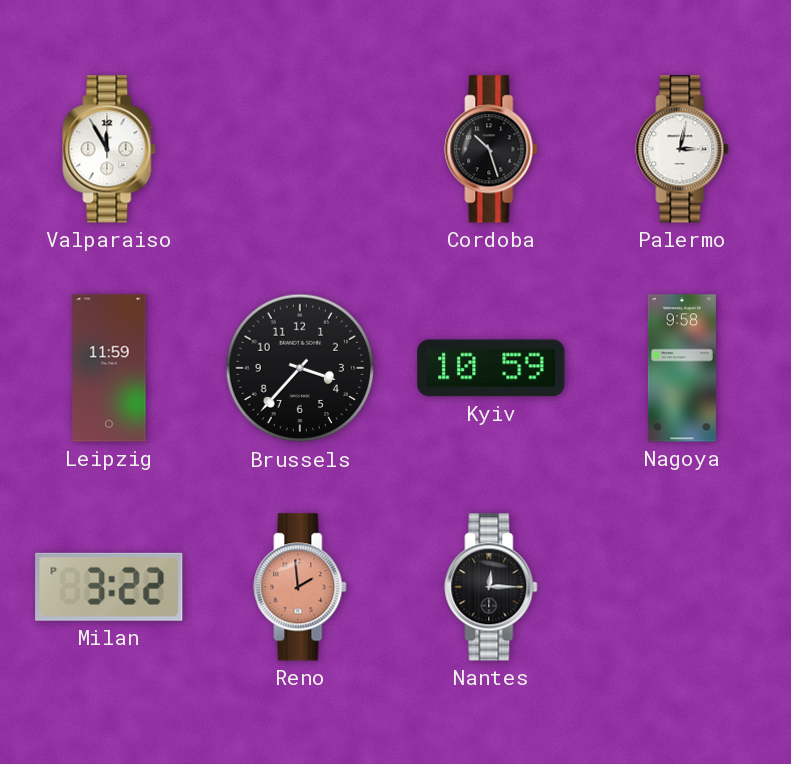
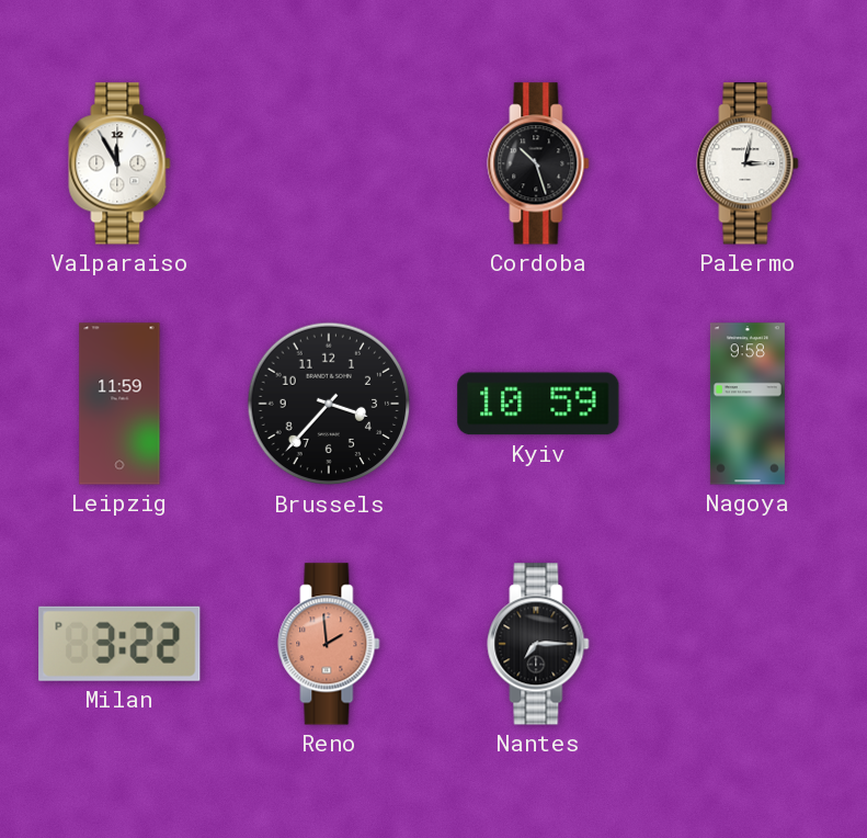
Nantes: 12:15 -> 7:15
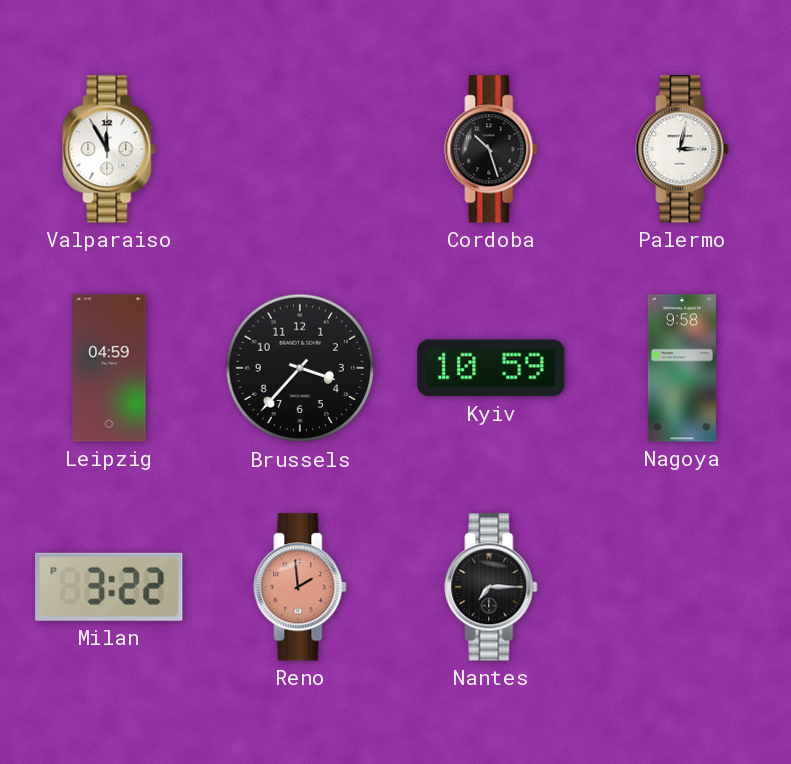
Leipzig: 11:59 -> 04:59
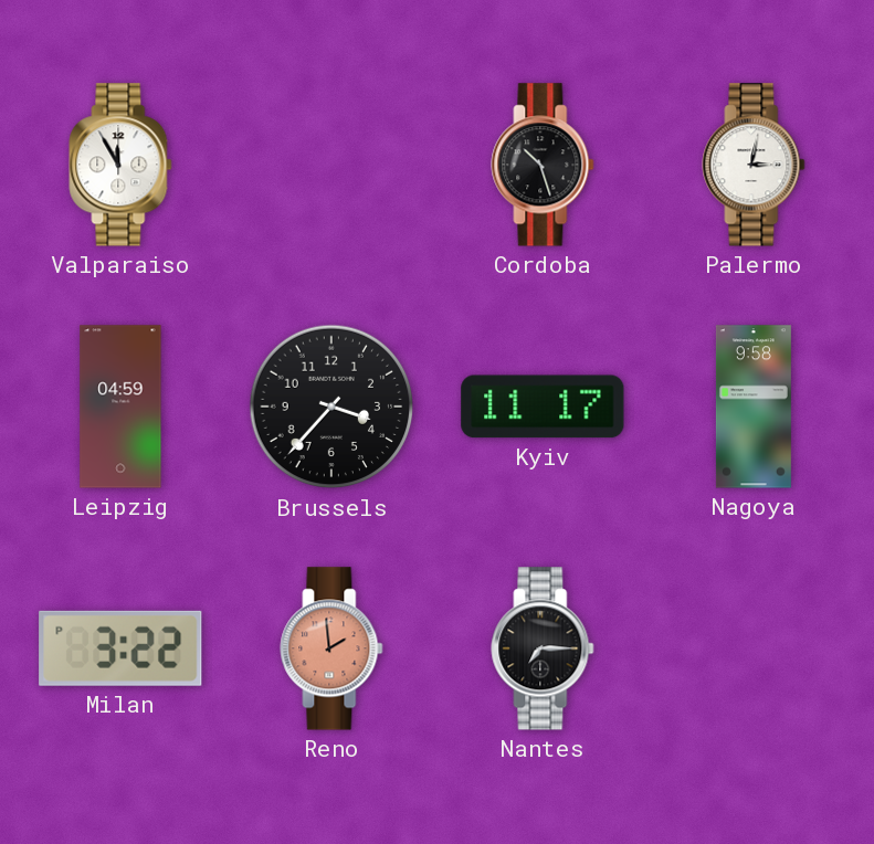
Kyiv: 10:59 -> 11:17
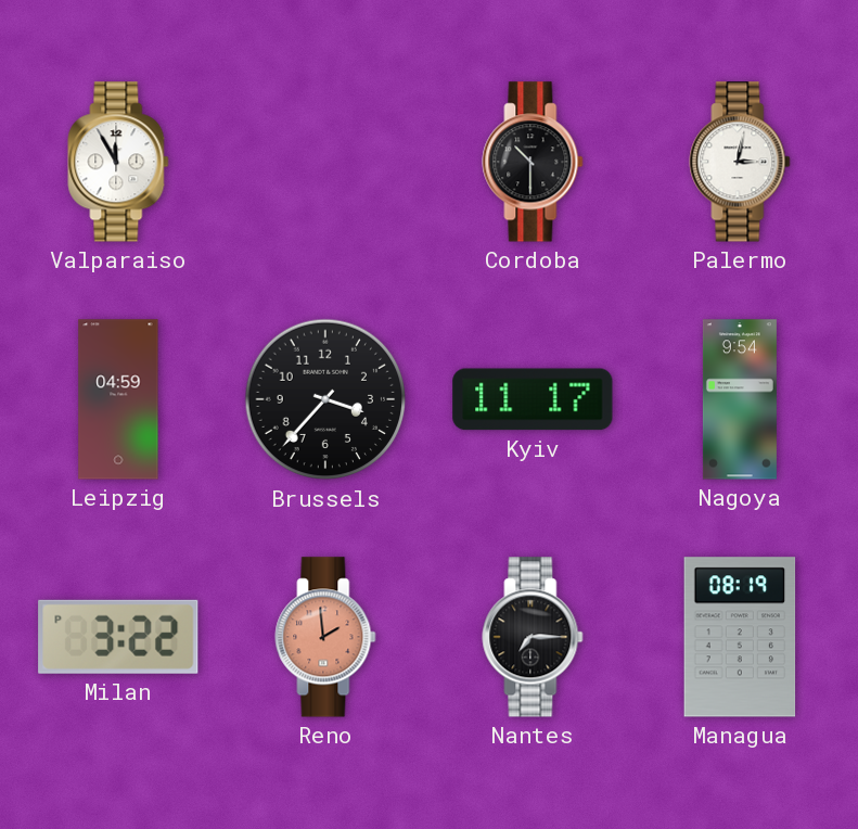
Cordoba: 10:27 -> 10:30
Nagoya: 9:58 -> 9:54
Managua: none -> 08:19
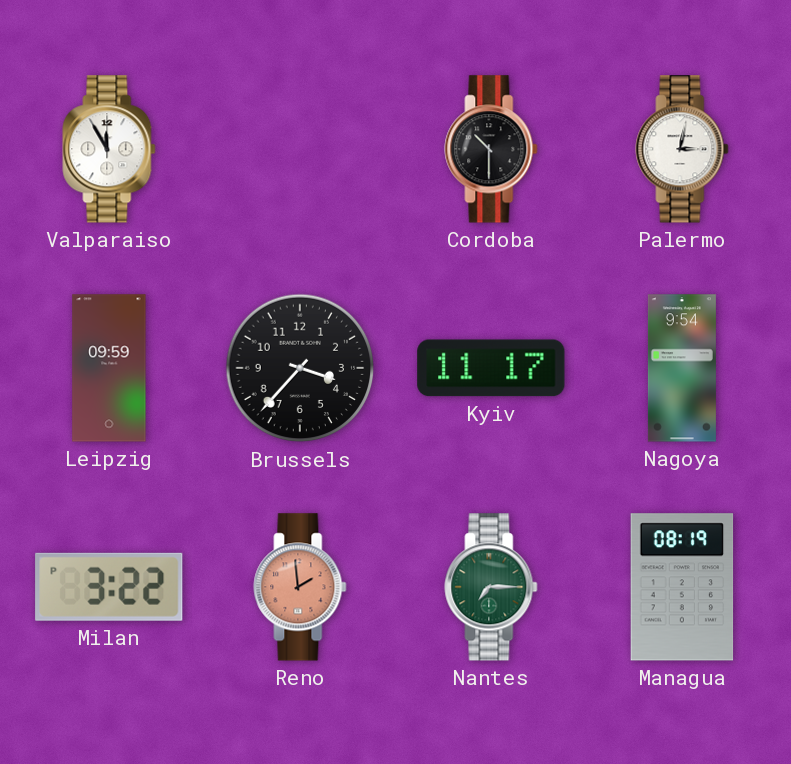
Leipzig: 04:59 -> 09:59
Nantes dial: black -> green
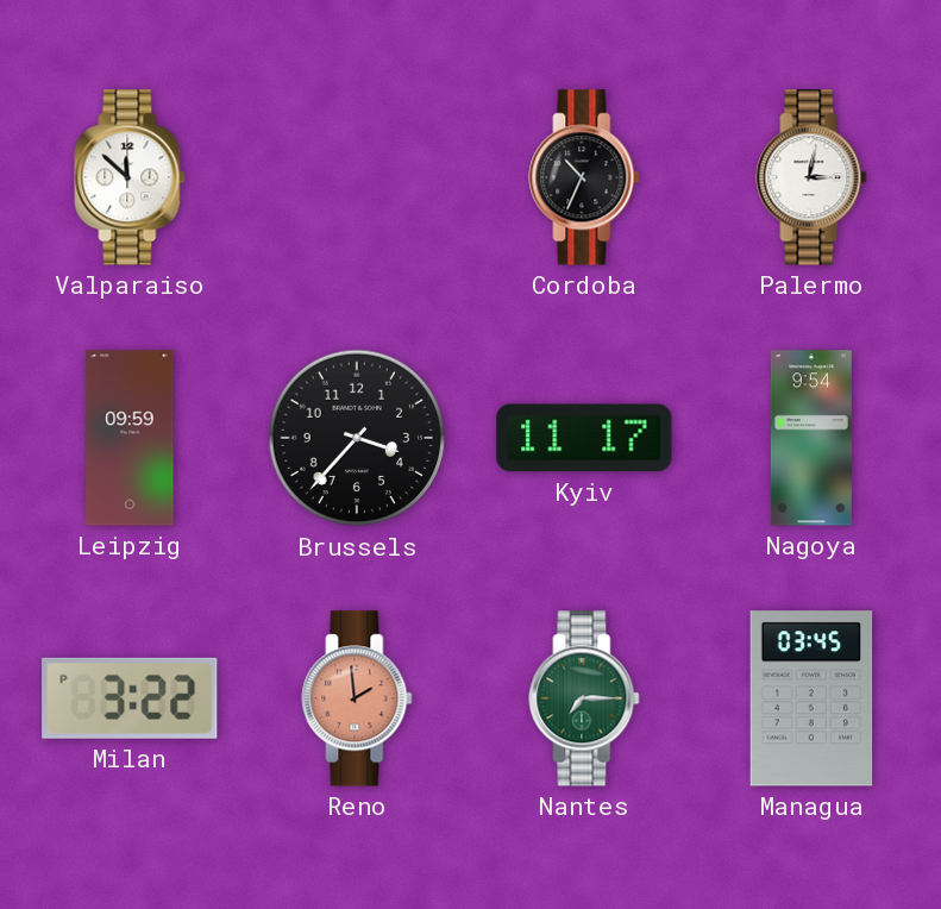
Valparaiso: 11:55 -> 11:52
Cordoba: 10:30 -> 10:34
Managua: 08:19 -> 03:45
